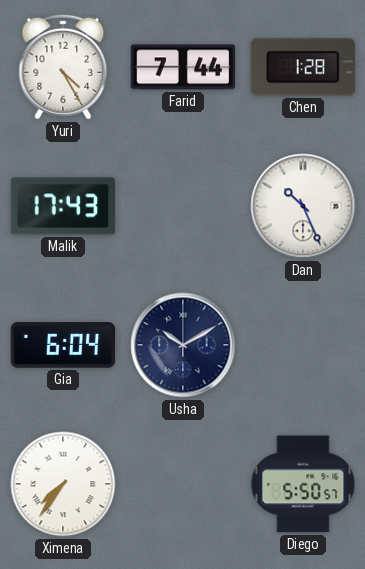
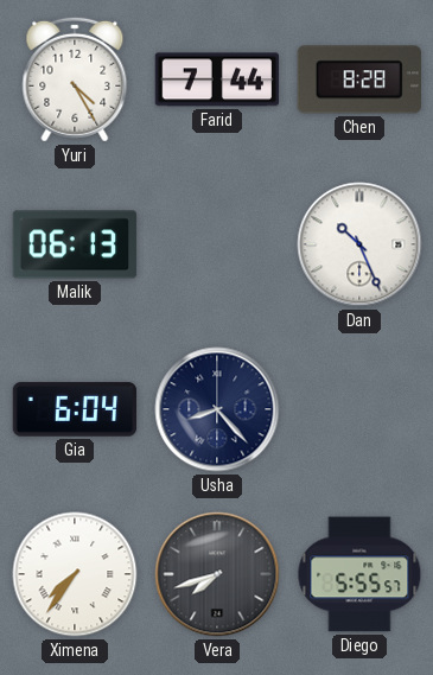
Chen: 1:28 -> 8:28
Malik: 17:43 -> 06:13
Usha: 10:10 -> 8:23
Vera: none -> 7:42
Diego: 5:50 -> 5:55
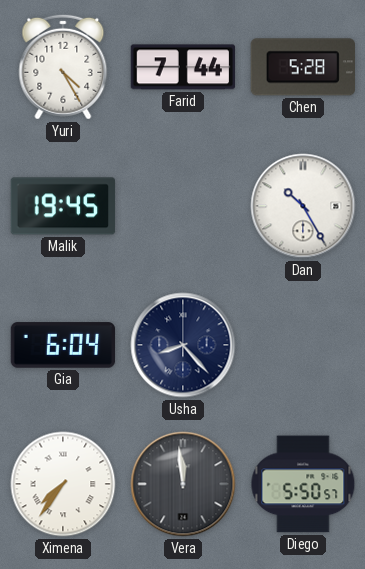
Chen: 8:28 -> 5:28
Malik: 06:13 -> 19:45
Dan: 10:26 -> 10:25
Vera: 7:42 -> 11:59
Diego: 5:55 -> 5:50
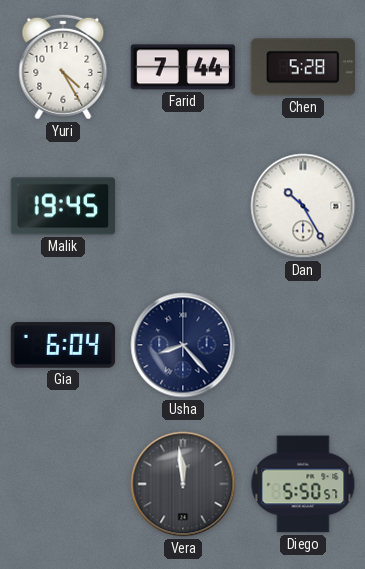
Ximena: 7:36 -> none
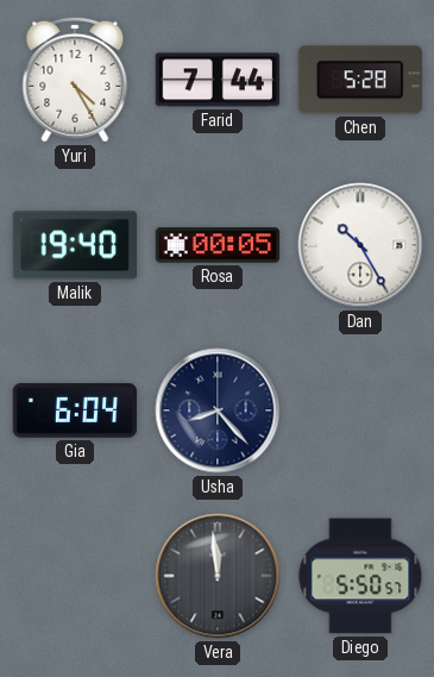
Malik: 19:45 -> 19:40
Rosa: none -> 00:05
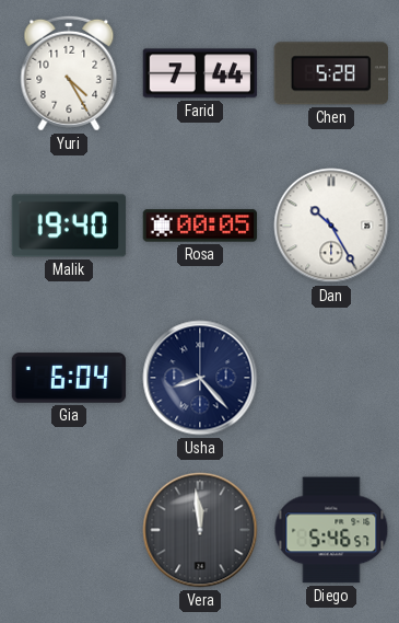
Diego: 5:50 -> 5:46
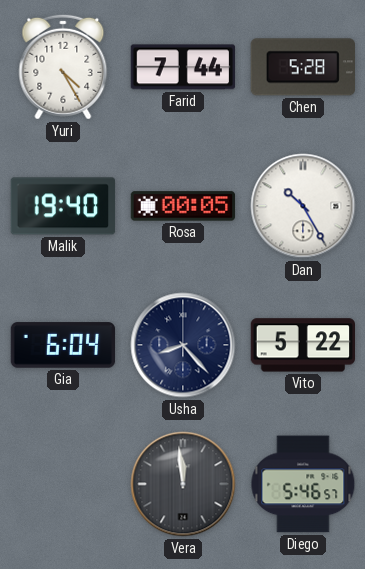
Vito: none -> 5:22
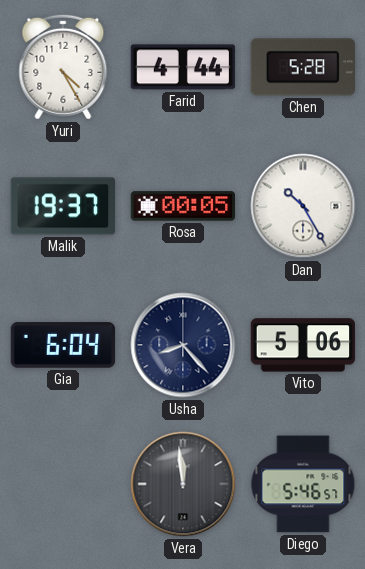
Farid: 7:44 -> 4:44
Malik: 19:40 -> 19:37
Vito: 5:22 -> 5:06
